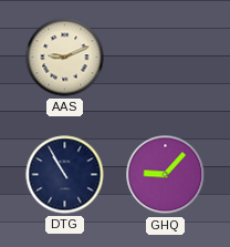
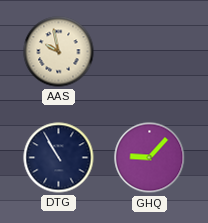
AAS: 9:11 -> 9:58
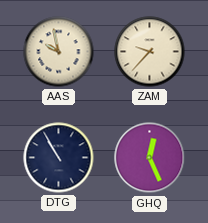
ZAM: none -> 9:37
GHQ: 9:07 -> 12:26
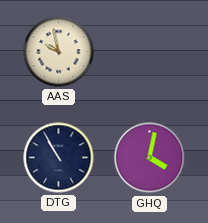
ZAM: 9:37 -> none
GHQ: 12:26 -> 4:02
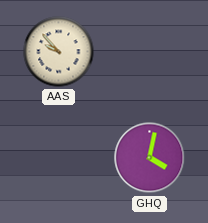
AAS: 9:58 -> 9:53
DTG: 10:55 -> none
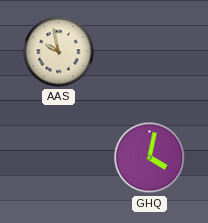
AAS: 9:53 -> 9:58
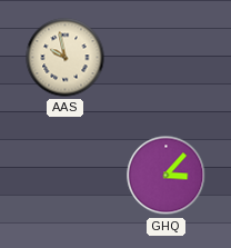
GHQ: 4:02 -> 3:07
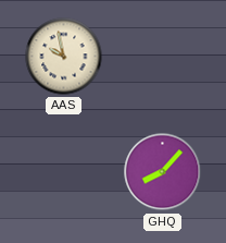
GHQ: 3:07 -> 8:07
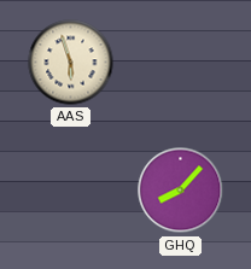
AAS: 9:58 -> 5:57
